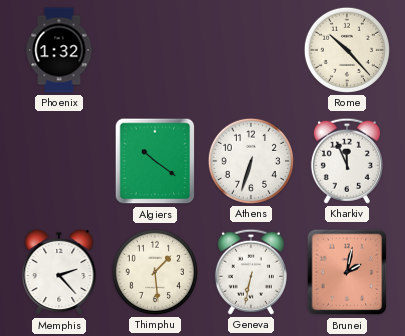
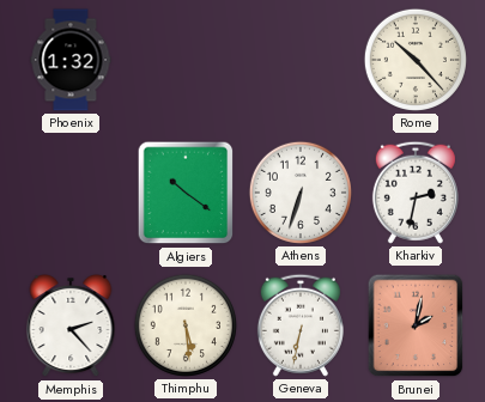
Kharkiv: 11:56 -> 2:32
Thimphu: 1:29 -> 5:29
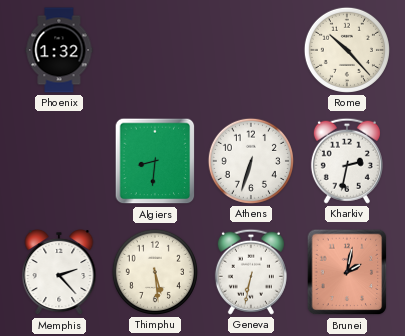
Algiers: 10:21 -> 8:31
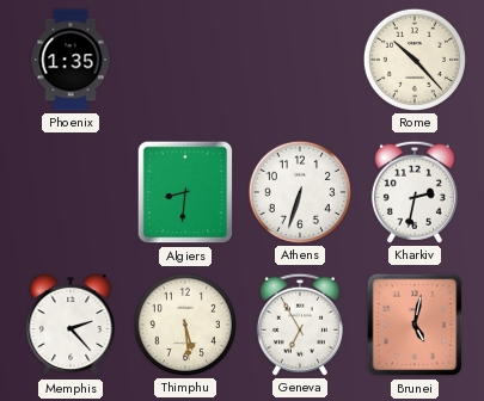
Phoenix: 1:32 -> 1:35
Geneva: 6:32 -> 6:55
Brunei: 2:02 -> 5:02
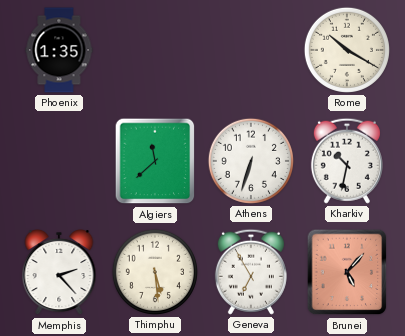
Rome: 10:23 -> 10:20
Algiers: 8:31 -> 11:38
Kharkiv: 2:32 -> 10:32
Brunei: 5:02 -> 5:07
